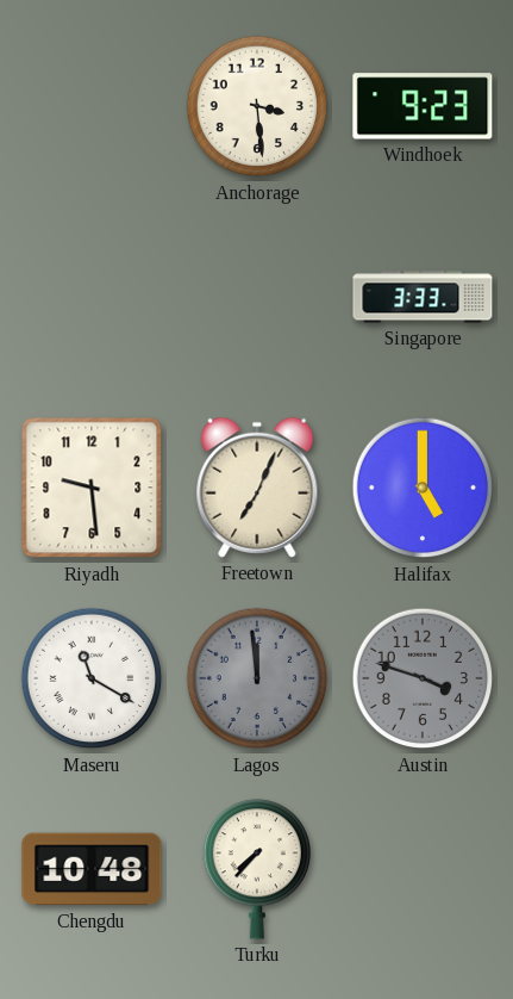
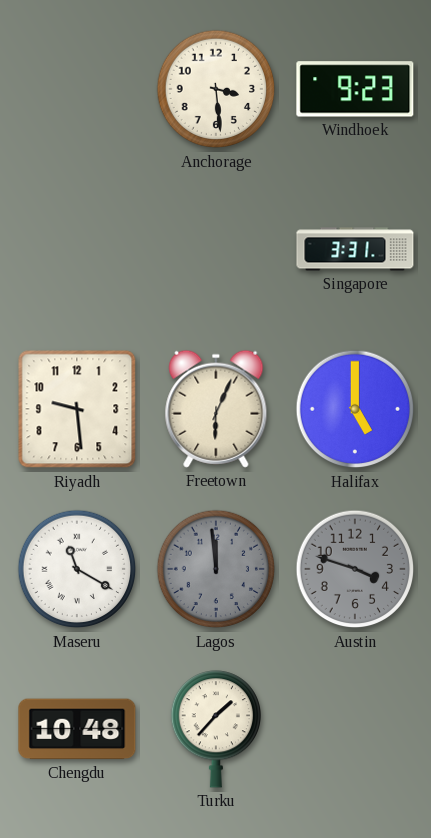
Singapore: 3:33 -> 3:31
Freetown: 7:04 -> 6:04
Turku: 7:37 -> 1:37
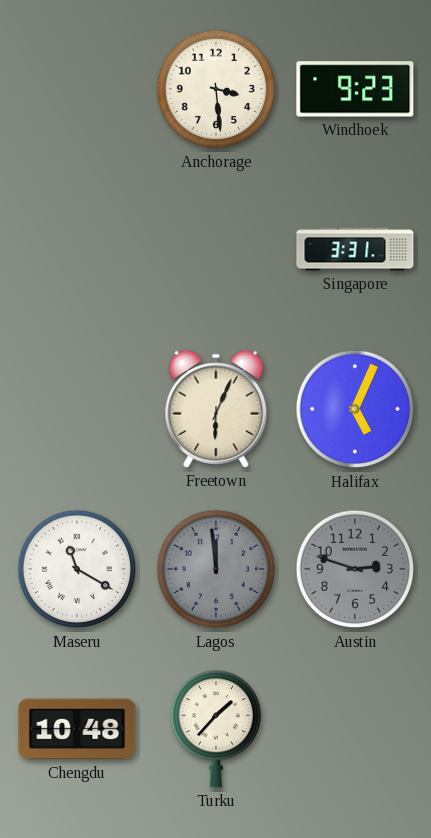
Riyadh: 9:29 -> none
Halifax: 5:00 -> 5:04
Austin: 3:48 -> 2:48
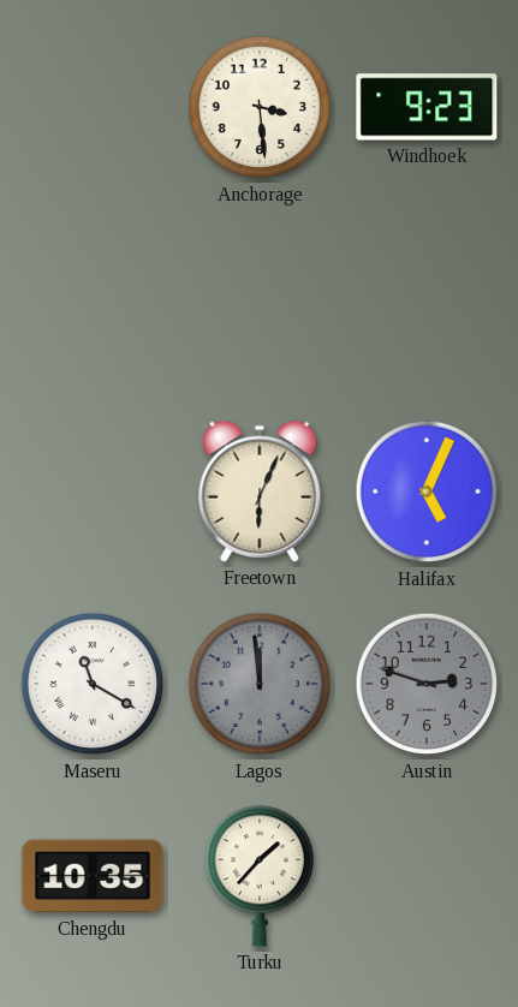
Singapore: 3:31 -> none
Chengdu: 10:48 -> 10:35
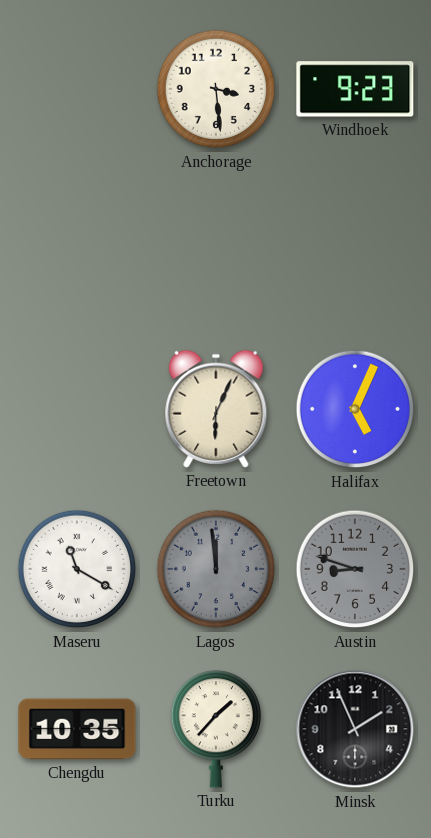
Austin: 2:48 -> 8:48
Minsk: none -> 1:56
